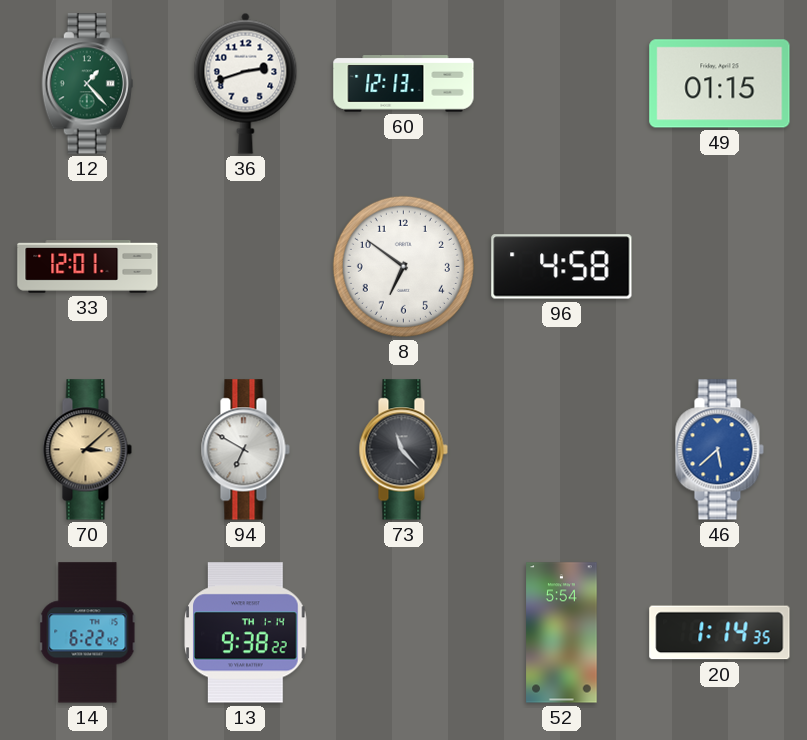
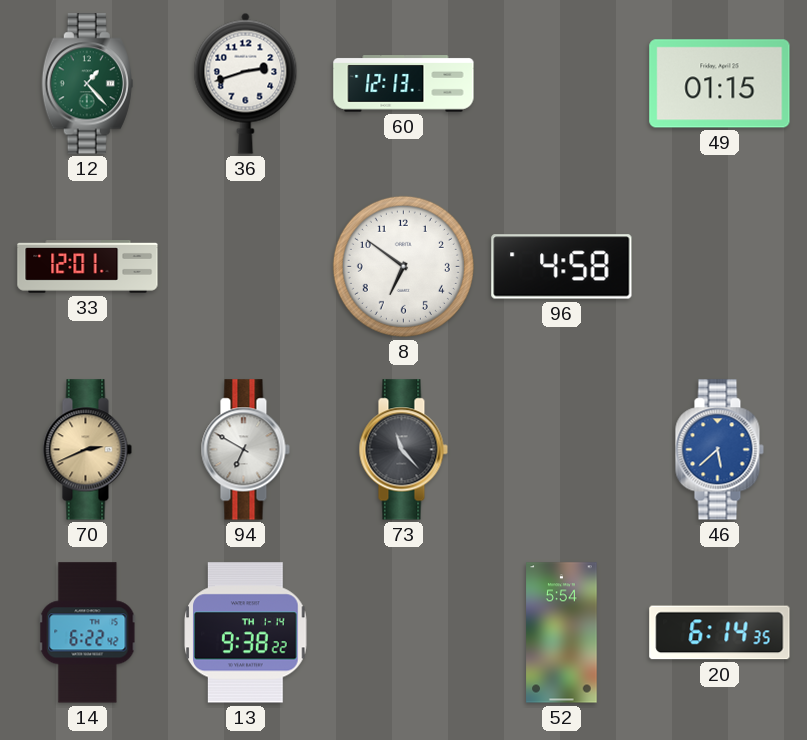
70: 3:08 -> 2:41
20: 1:14 -> 6:14
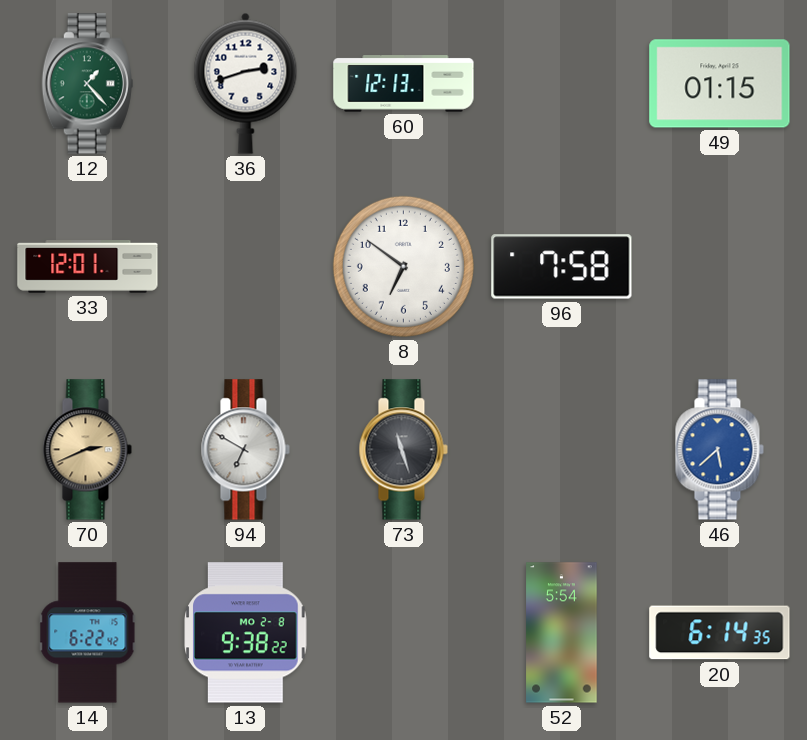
96: 4:58 -> 7:58
73: 11:23 -> 11:27
13 date: TH 1-14 -> MO 2-8
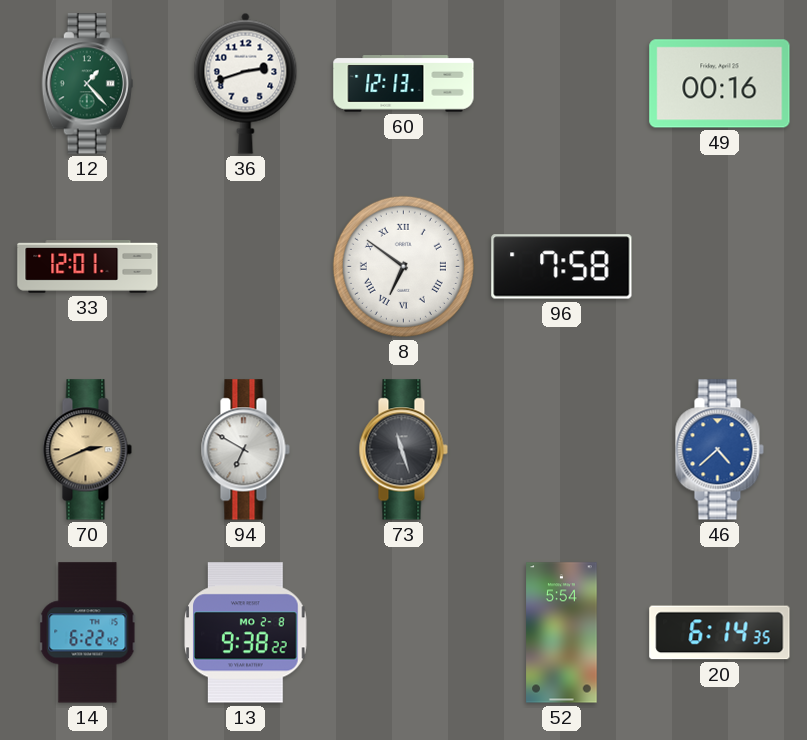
49: 01:15 -> 00:16
8 numerals: Arabic -> Roman
46: 5:38 -> 4:38
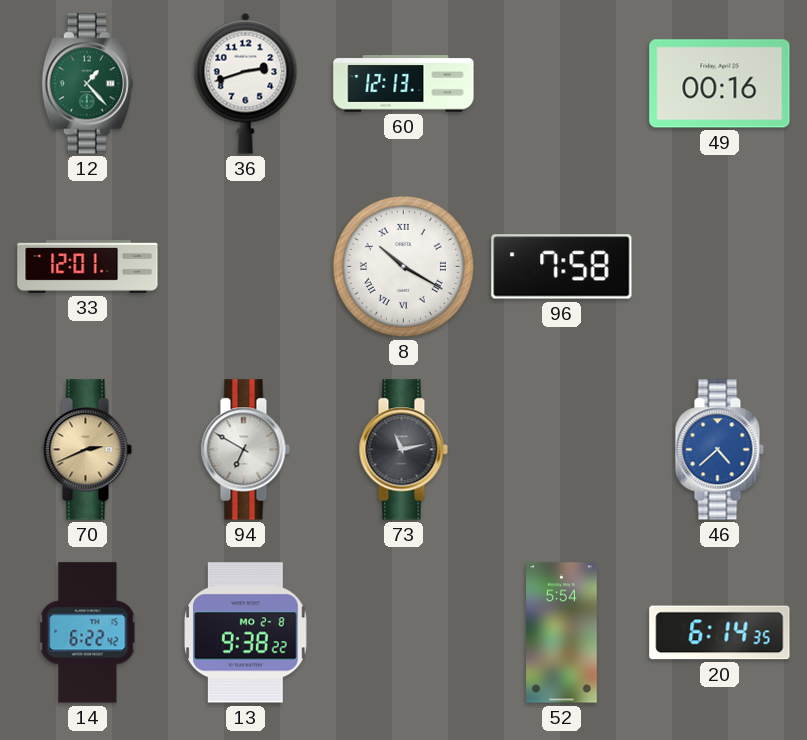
8: 6:51 -> 10:20
73: 11:27 -> 11:13
